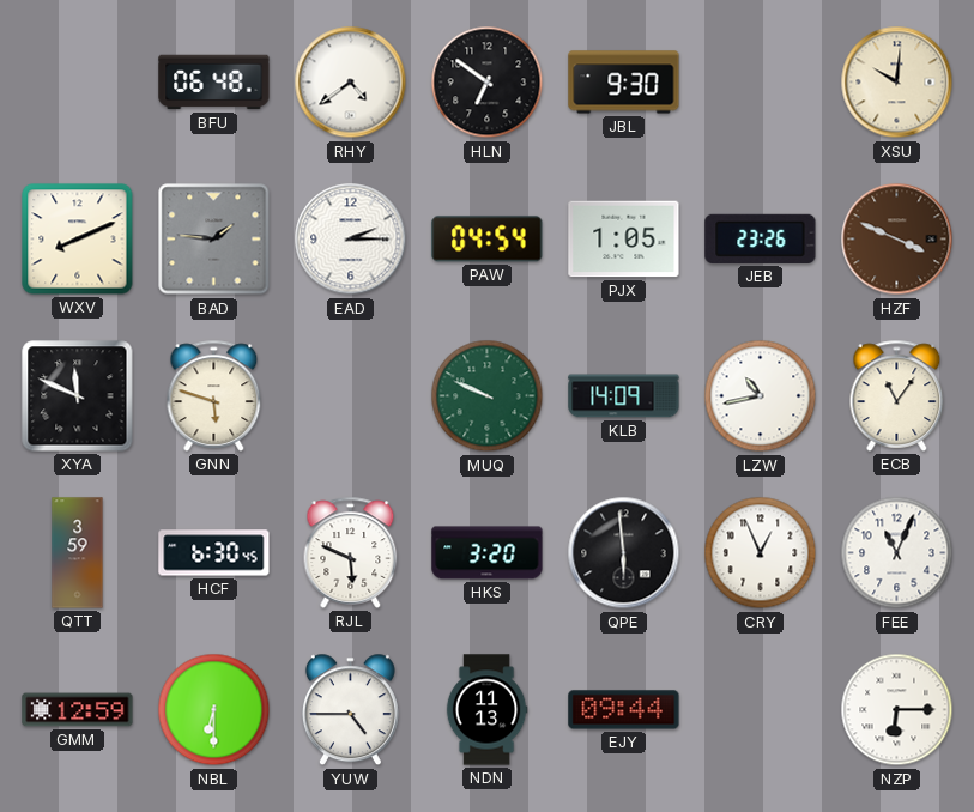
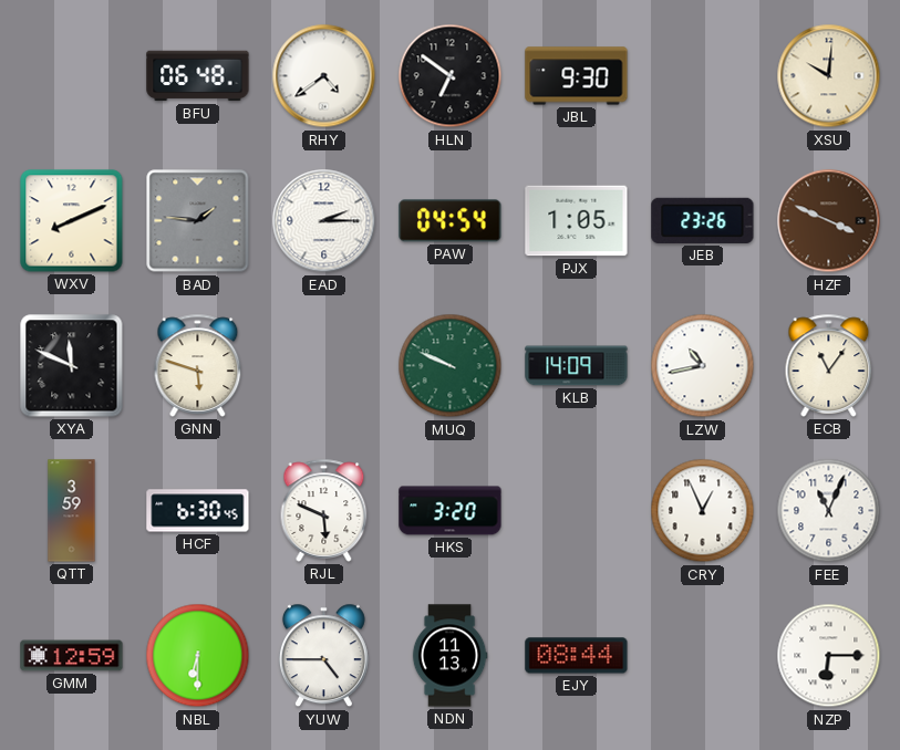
QPE: 5:59 -> none
EJY: 09:44 -> 08:44
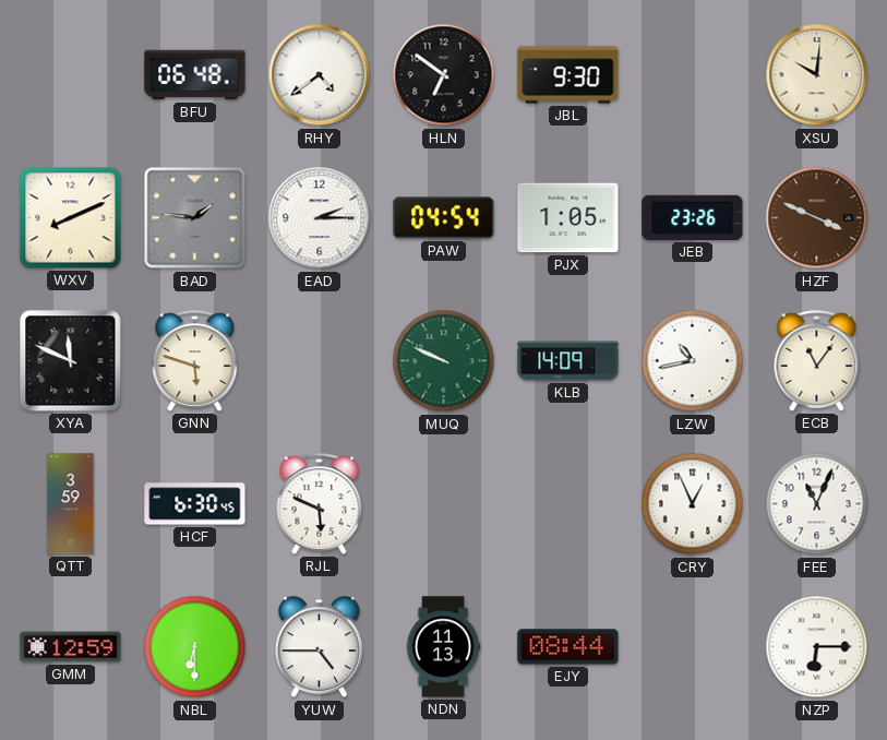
HKS: 3:20 -> none
